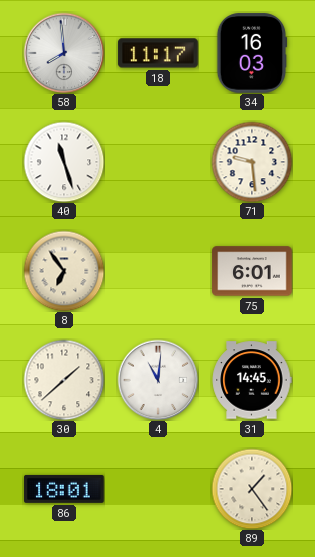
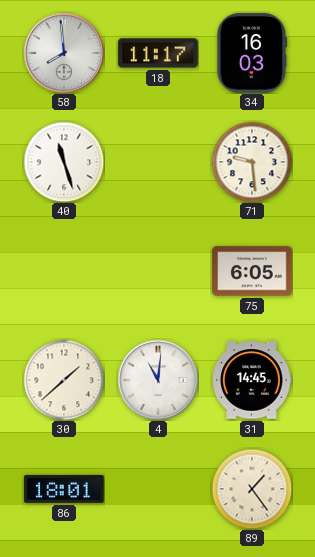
8: 6:54 -> none
75: 6:01 -> 6:05
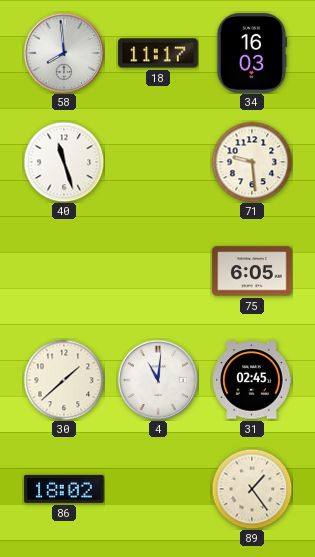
31: 14:45 -> 02:45
86: 18:01 -> 18:02
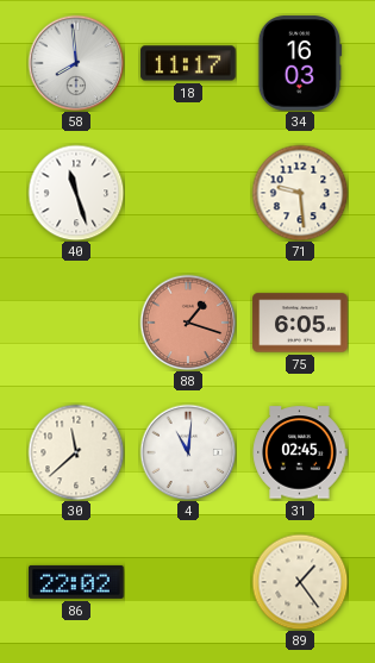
88: none -> 1:18
30: 1:38 -> 11:38
86: 18:02 -> 22:02
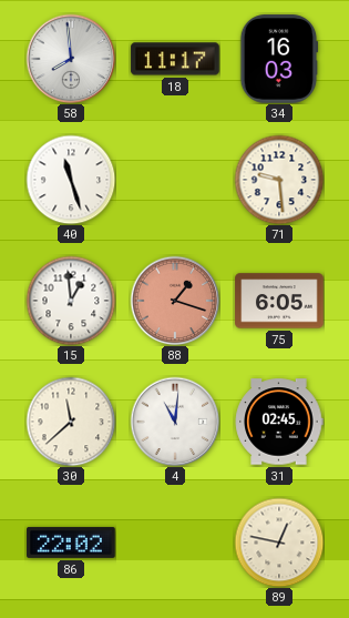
15: none -> 12:59
89: 1:24 -> 12:47
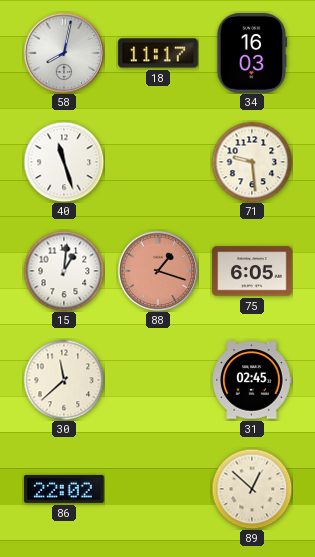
58: 7:59 -> 8:02
15: 12:59 -> 1:01
4: 11:01 -> none
89: 12:47 -> 12:52
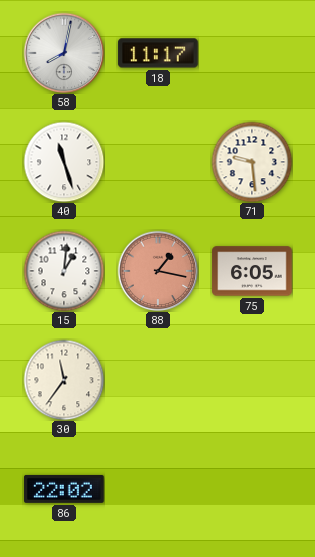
34: 16:03 -> none
88: 1:18 -> 1:17
30: 11:38 -> 11:36
31: 02:45 -> none
89: 12:52 -> none
